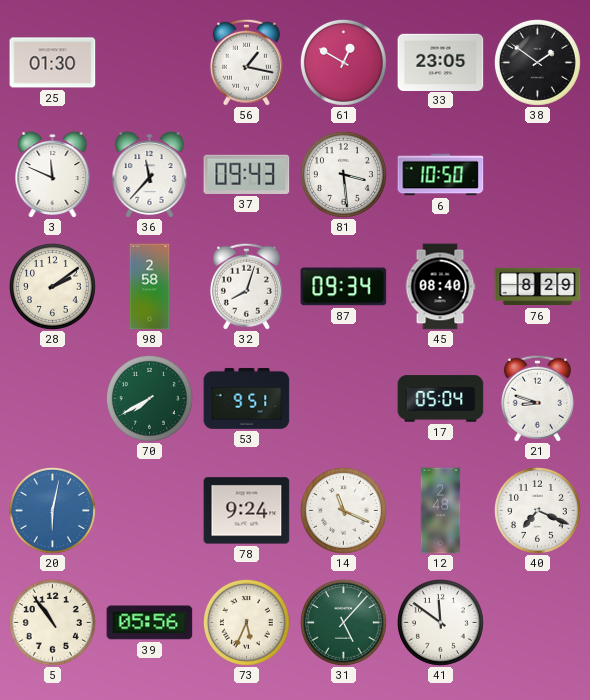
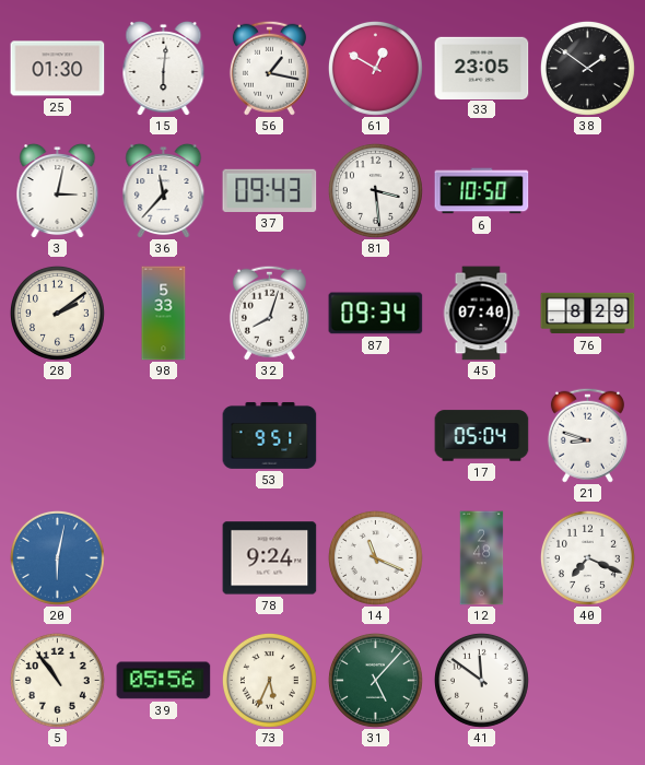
15: none -> 6:01
3: 11:49 -> 3:02
98: 2:58 -> 5:33
45: 08:40 -> 07:40
70: 7:40 -> none
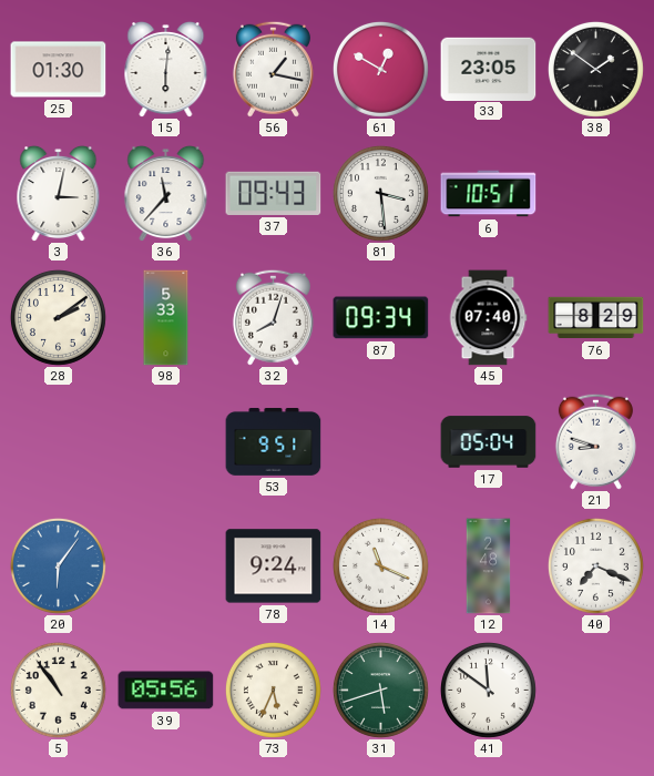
6: 10:50 -> 10:51
20: 6:02 -> 6:06
31: 5:07 -> 5:42
